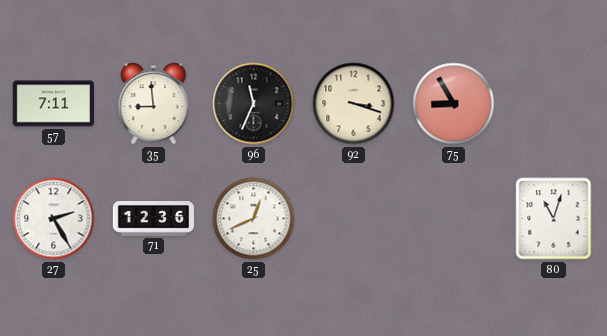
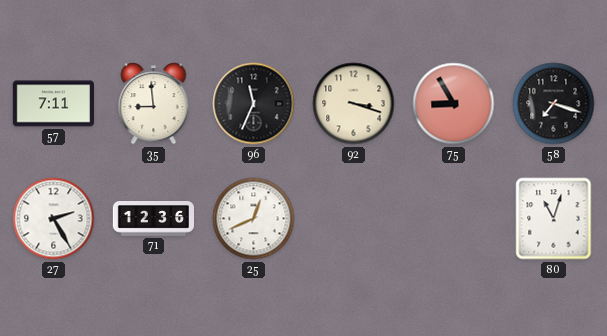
58: none -> 7:18
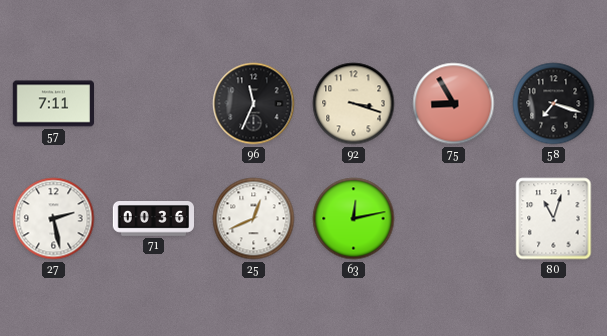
35: 8:59 -> none
27: 2:25 -> 2:28
71: 12:36 -> 00:36
63: none -> 12:13
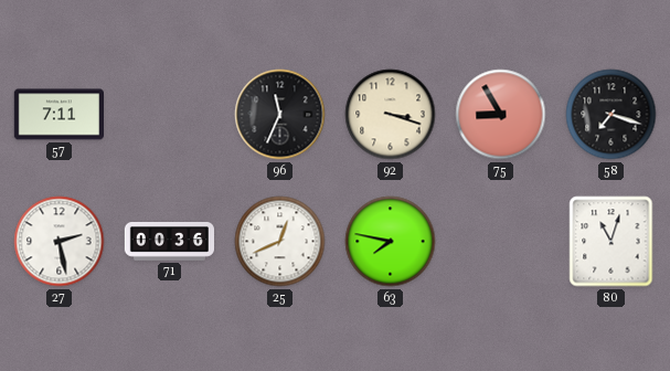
63: 12:13 -> 7:47
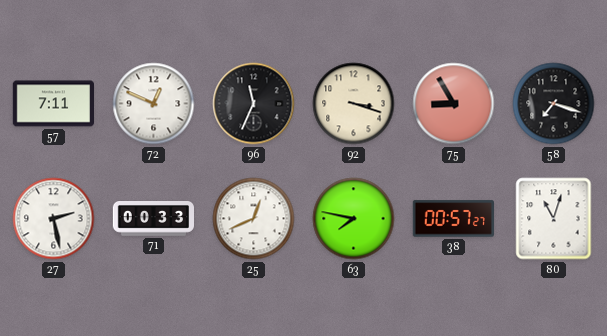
72: none -> 12:49
71: 00:36 -> 00:33
38: none -> 00:57
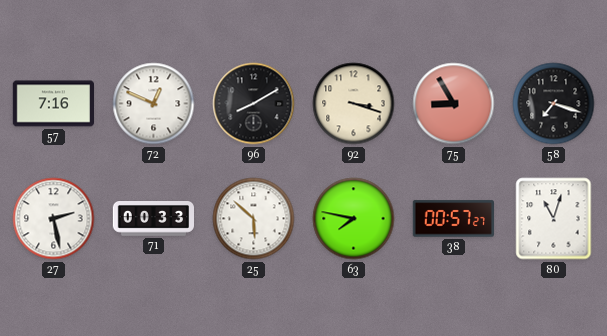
57: 7:11 -> 7:16
96: 11:34 -> 8:10
25: 12:41 -> 5:52
